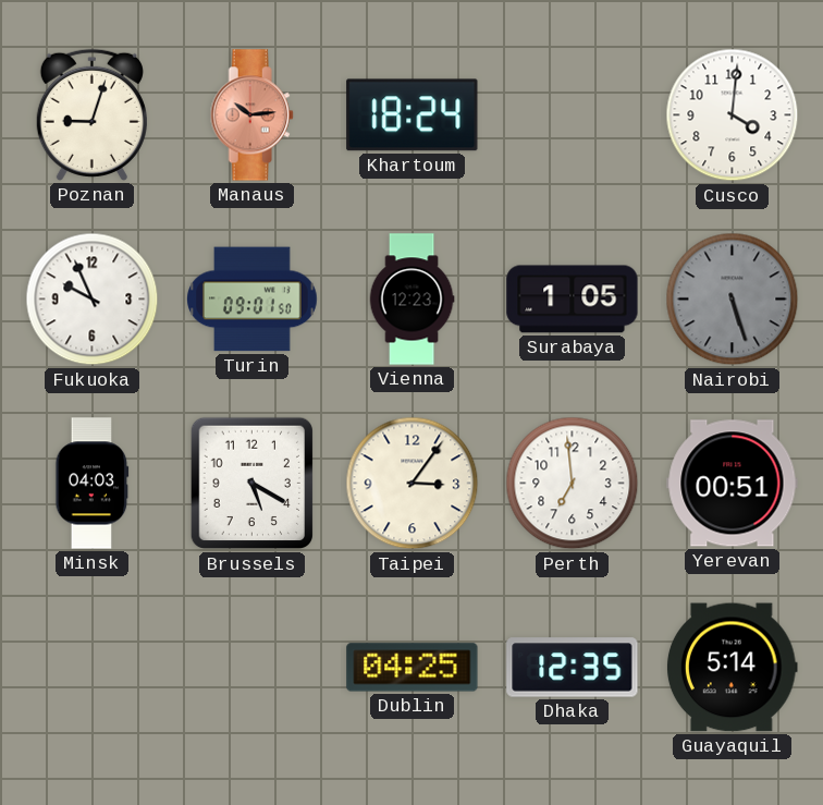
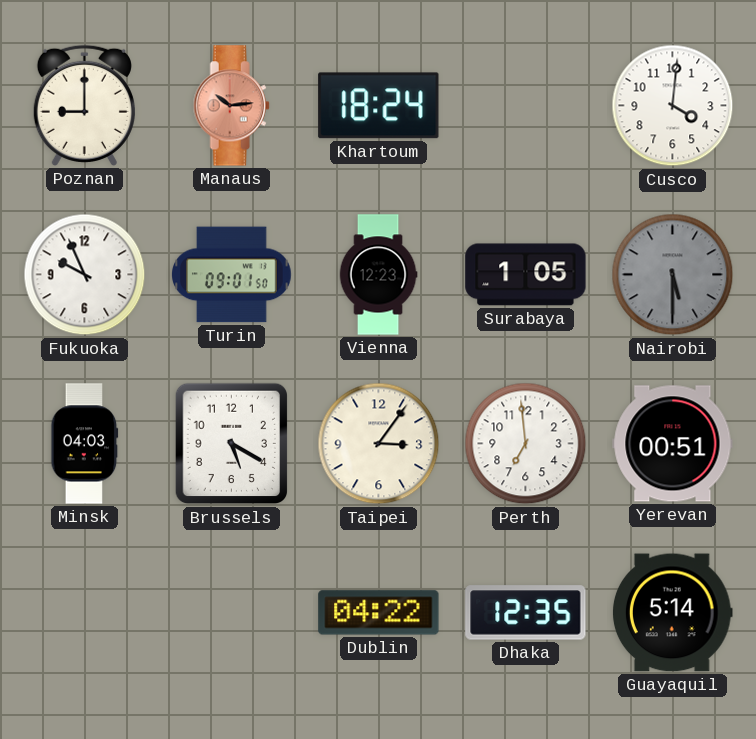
Poznan: 9:03 -> 9:00
Nairobi: 5:27 -> 5:30
Dublin: 04:25 -> 04:22
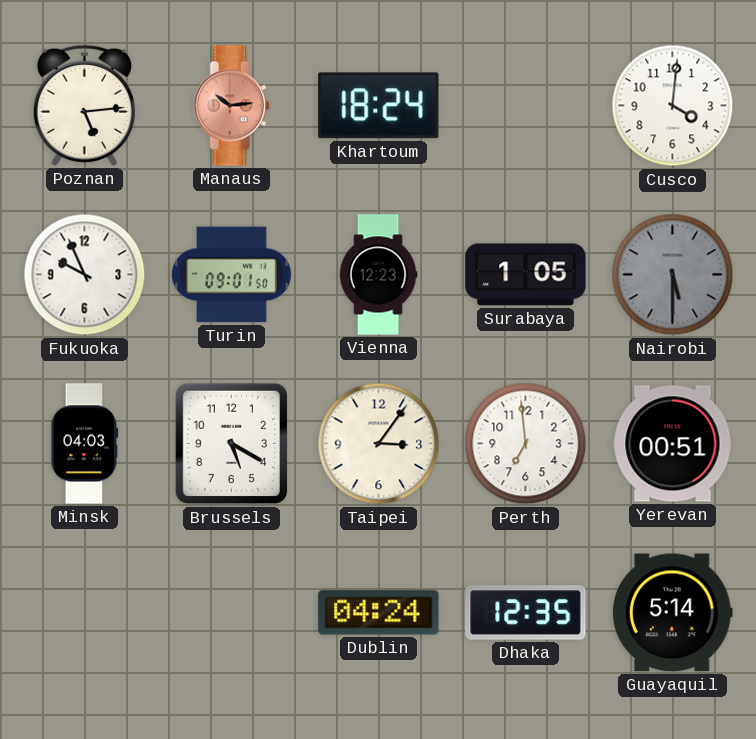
Poznan: 9:00 -> 5:14
Dublin: 04:22 -> 04:24
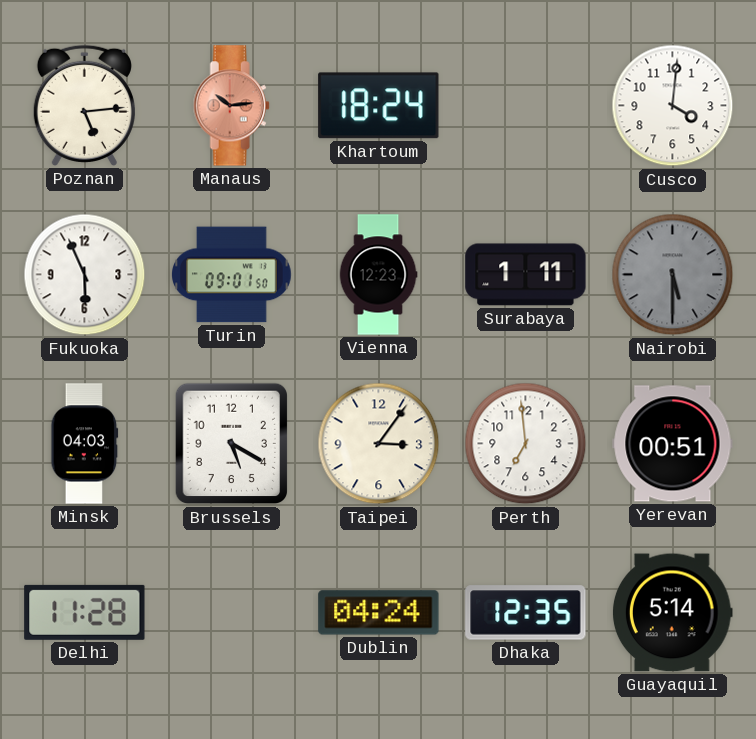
Fukuoka: 9:56 -> 5:56
Surabaya: 1:05 -> 1:11
Delhi: none -> 11:28
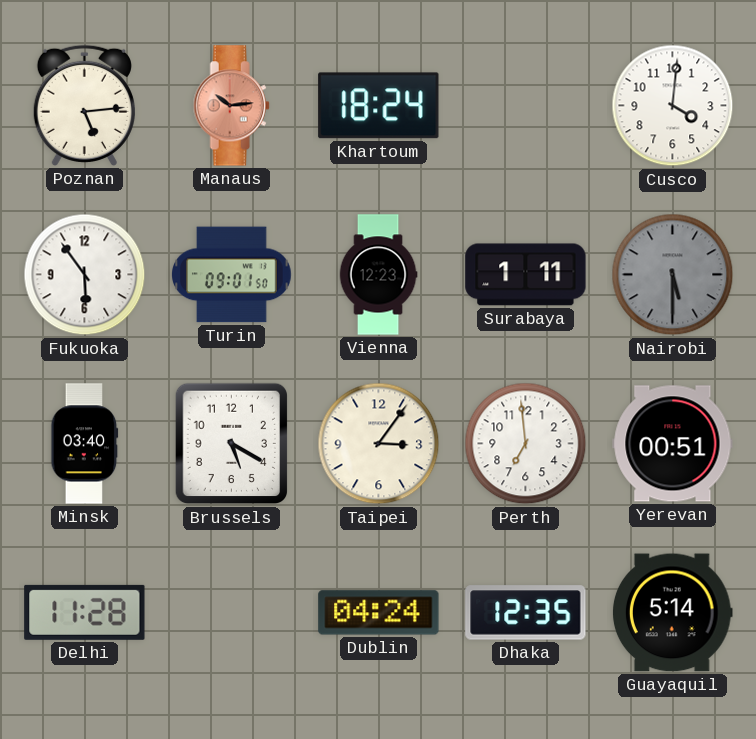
Fukuoka: 5:56 -> 5:54
Minsk: 04:03 -> 03:40
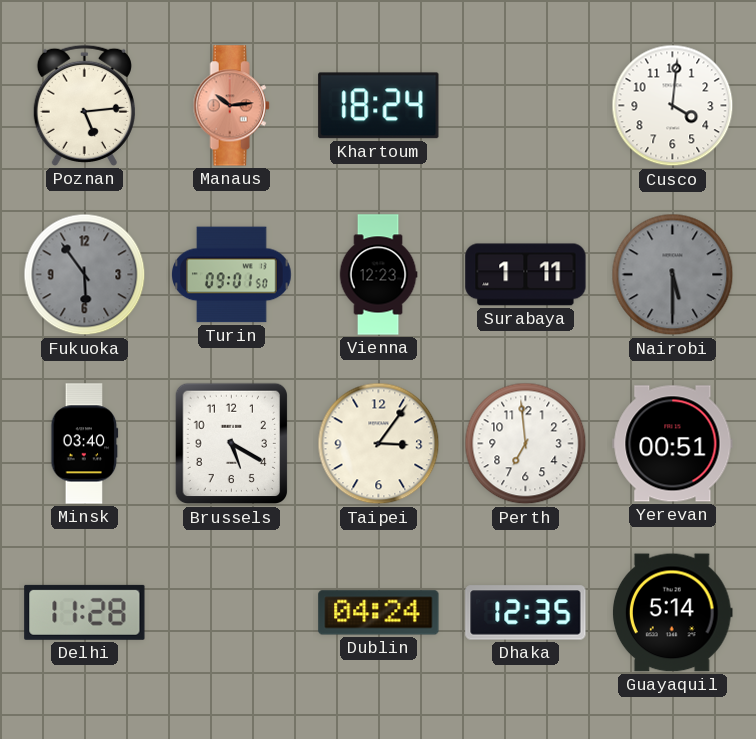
Fukuoka dial: white -> grey
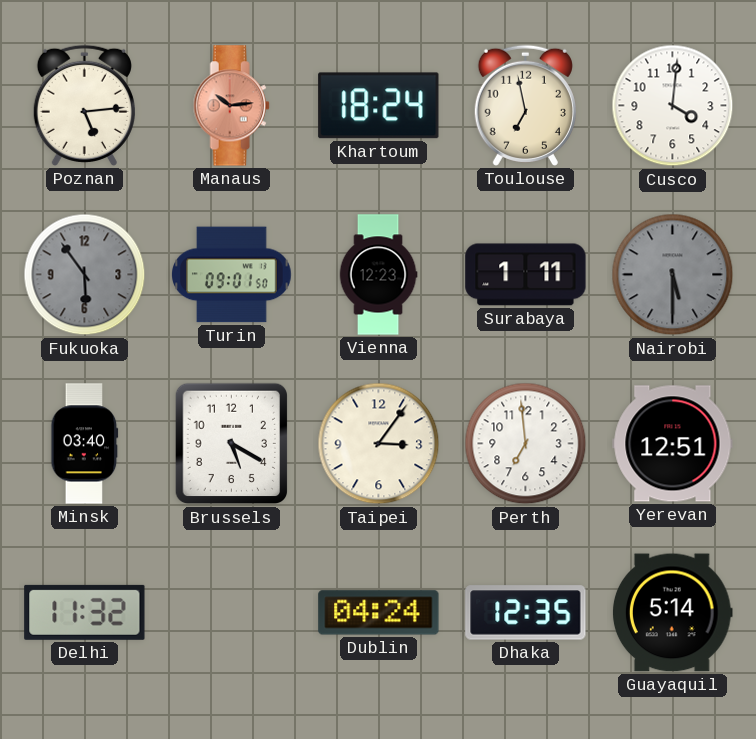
Toulouse: none -> 6:58
Yerevan: 00:51 -> 12:51
Delhi: 11:28 -> 11:32
